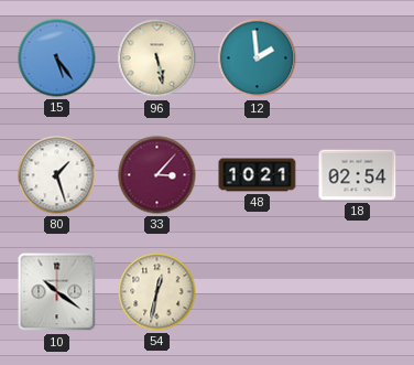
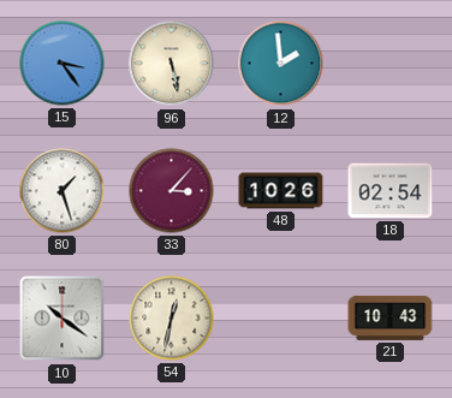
15: 5:24 -> 3:24
48: 10:21 -> 10:26
21: none -> 10:43
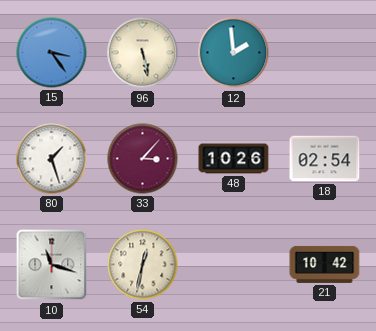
10: 10:21 -> 11:18
21: 10:43 -> 10:42
